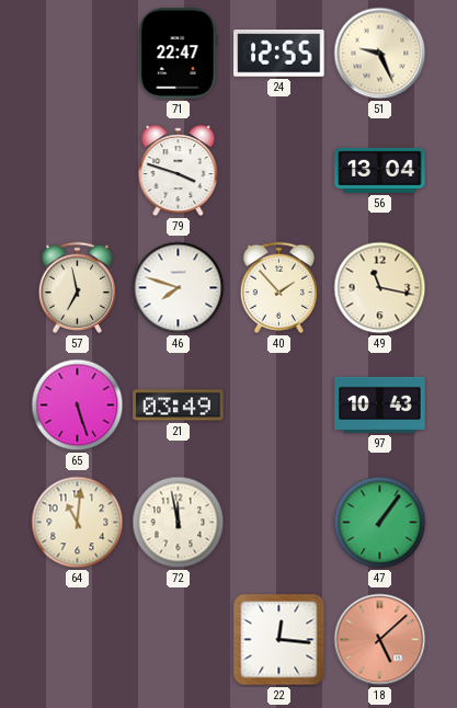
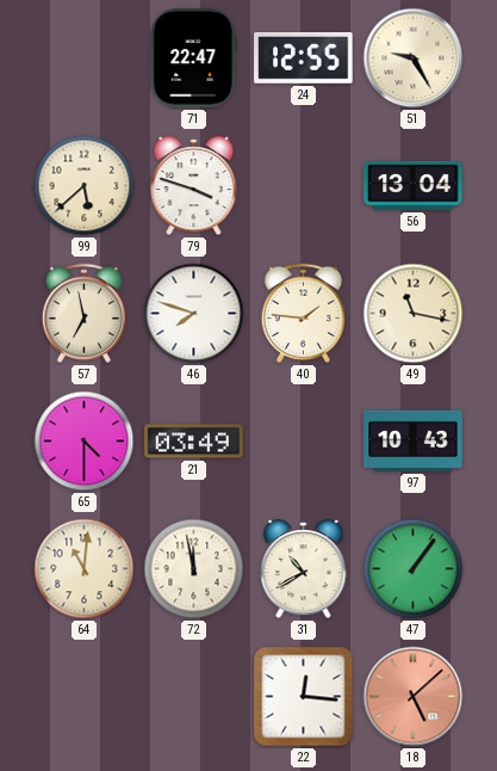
51: 9:26 -> 9:25
99: none -> 5:38
40: 1:53 -> 1:46
65: 5:27 -> 4:30
31: none -> 10:40
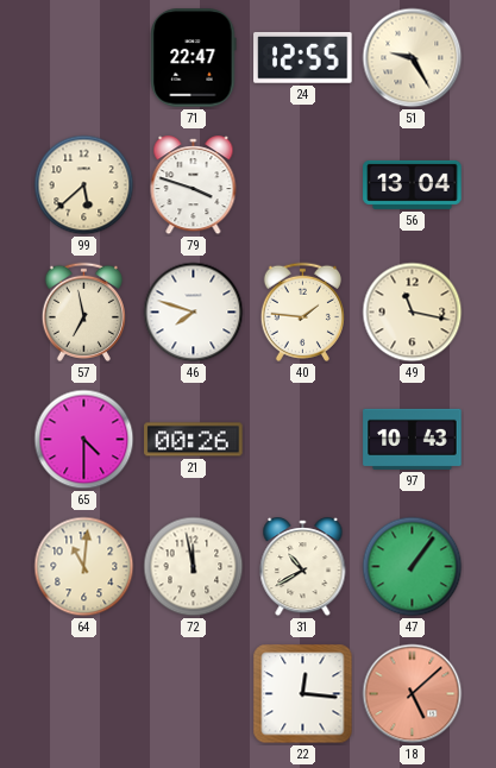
21: 03:49 -> 00:26
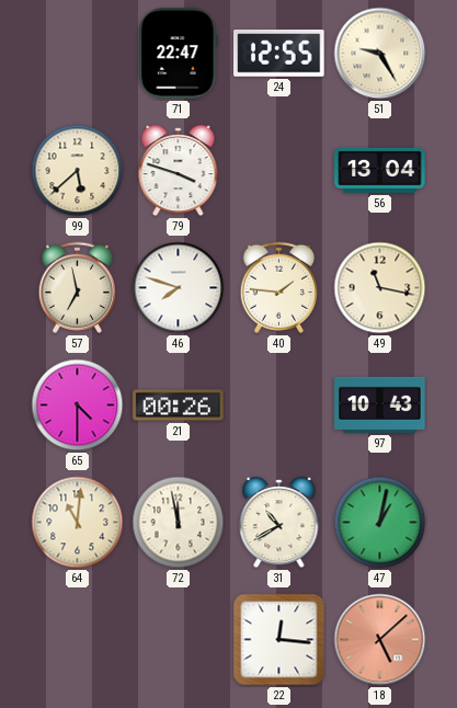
47: 1:06 -> 1:02
